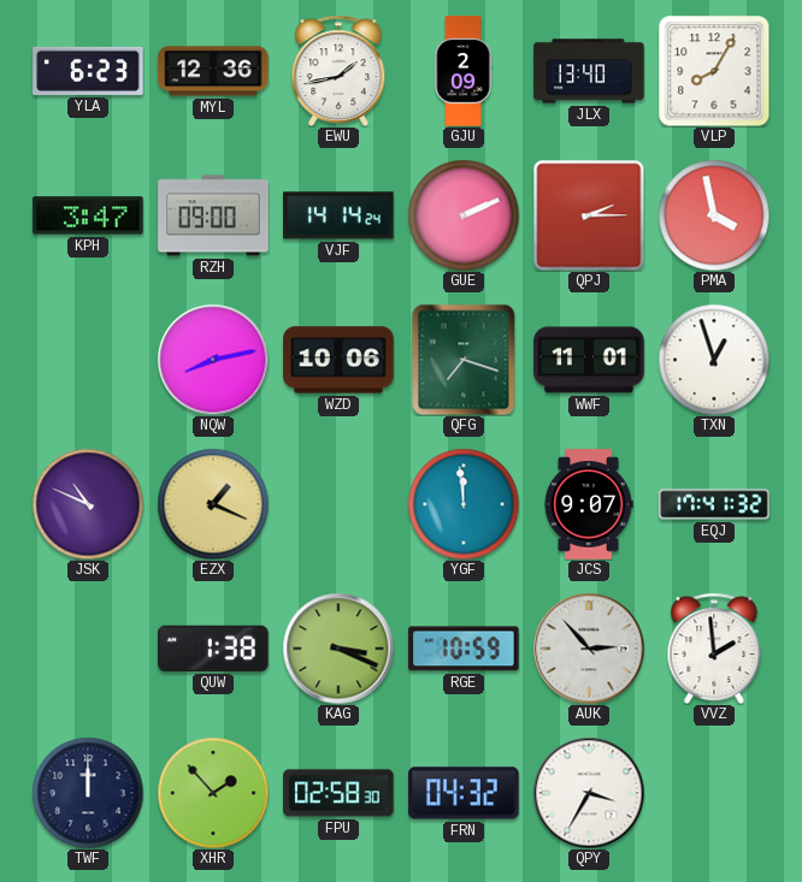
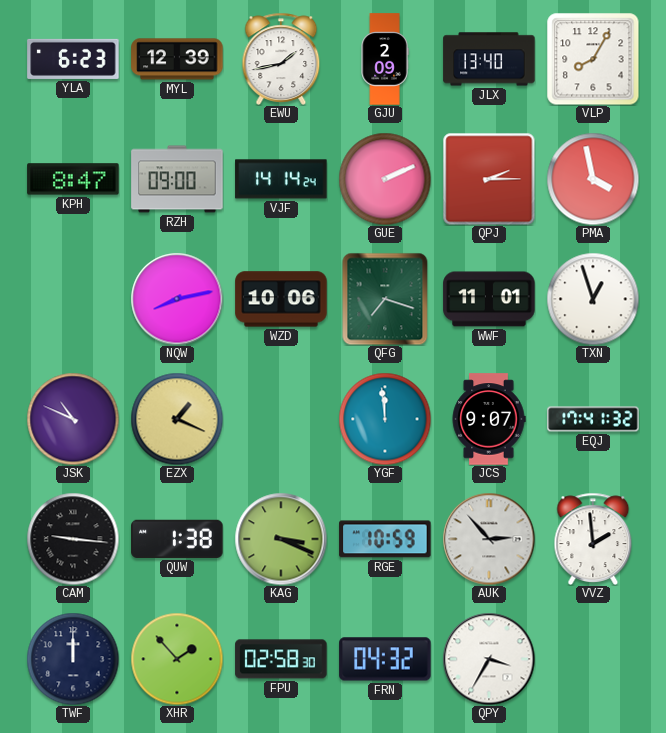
MYL: 12:36 -> 12:39
KPH: 3:47 -> 8:47
CAM: none -> 9:16
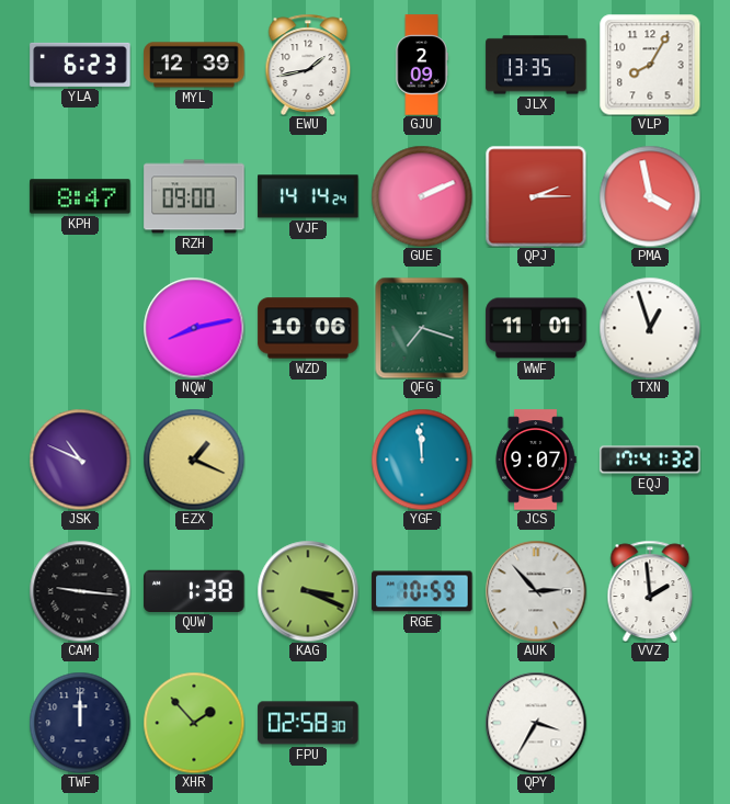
JLX: 13:40 -> 13:35
FRN: 04:32 -> none
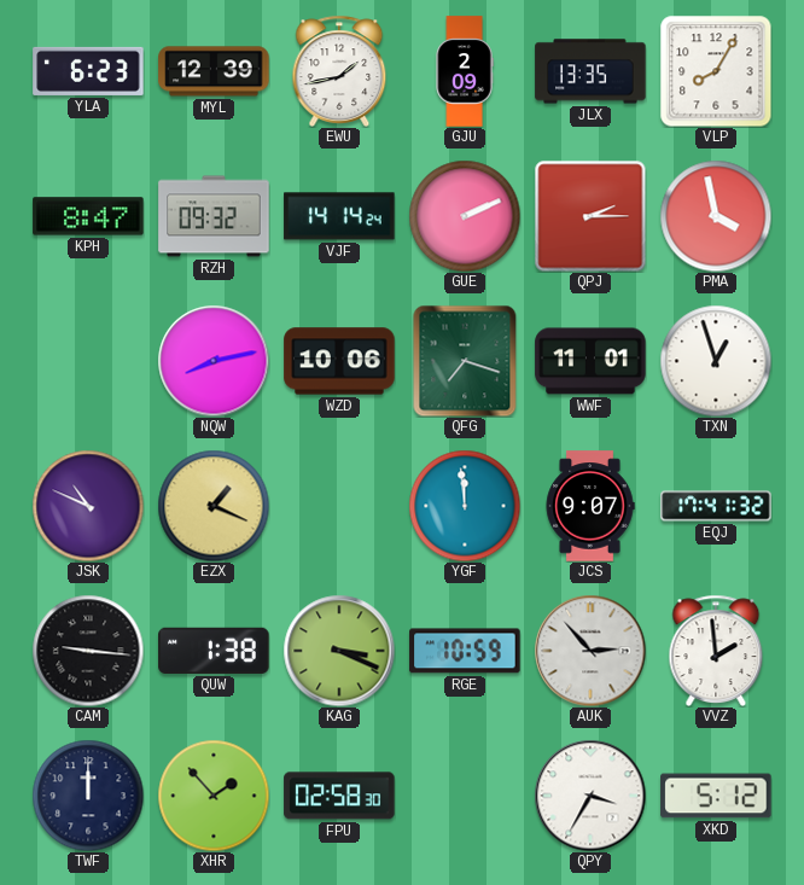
RZH: 09:00 -> 09:32
XKD: none -> 5:12
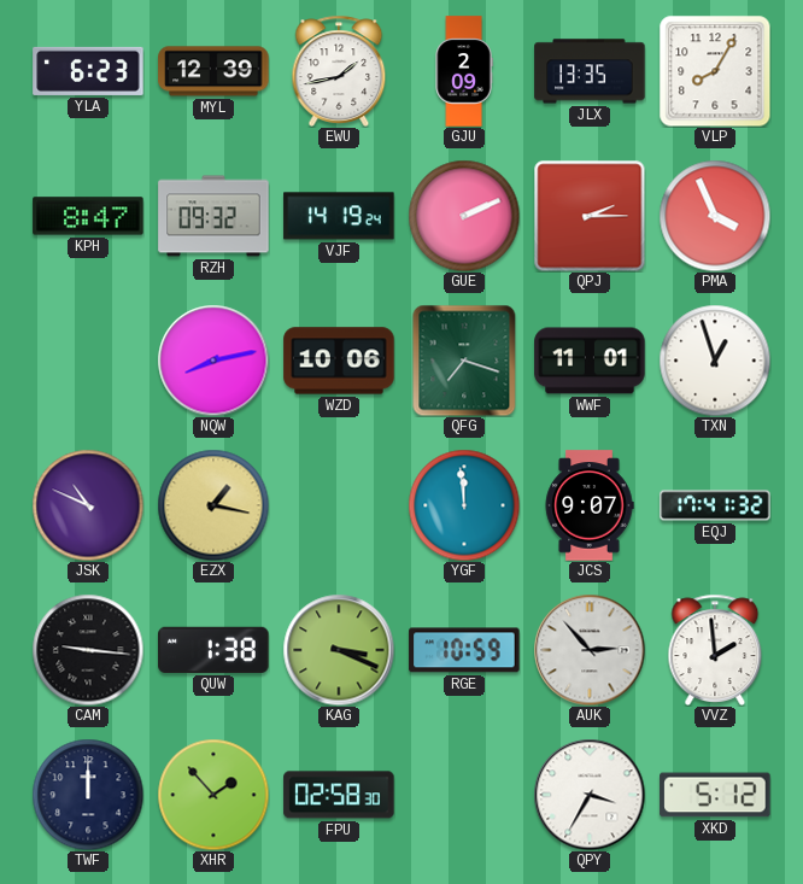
VJF: 14:14 -> 14:19
PMA: 3:58 -> 3:56
EZX: 1:19 -> 1:17
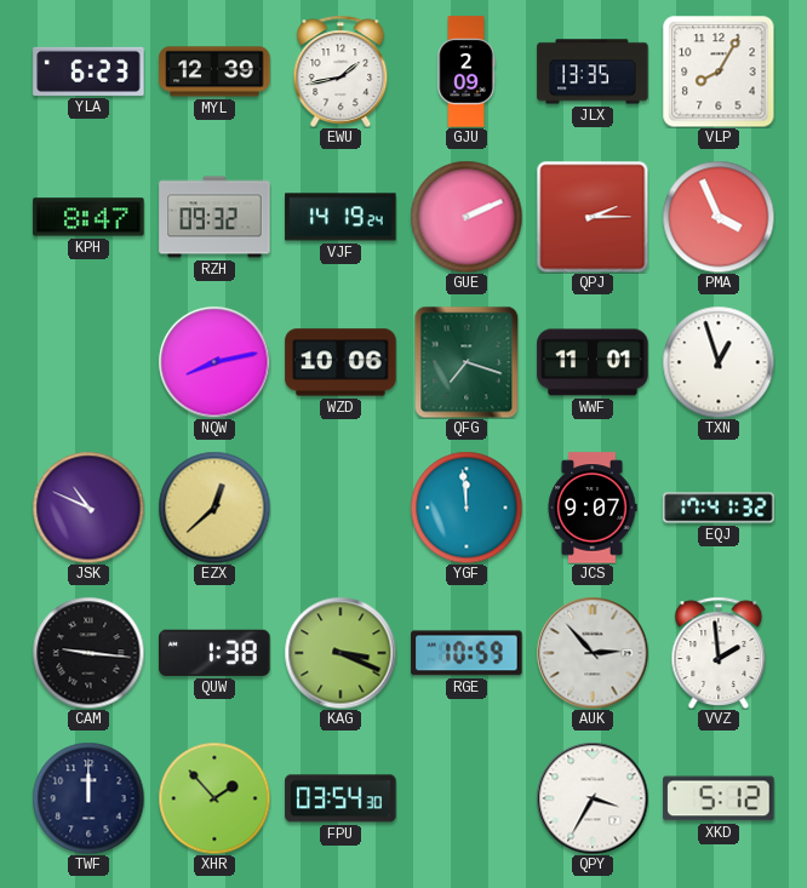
EZX: 1:17 -> 12:38
FPU: 02:58 -> 03:54
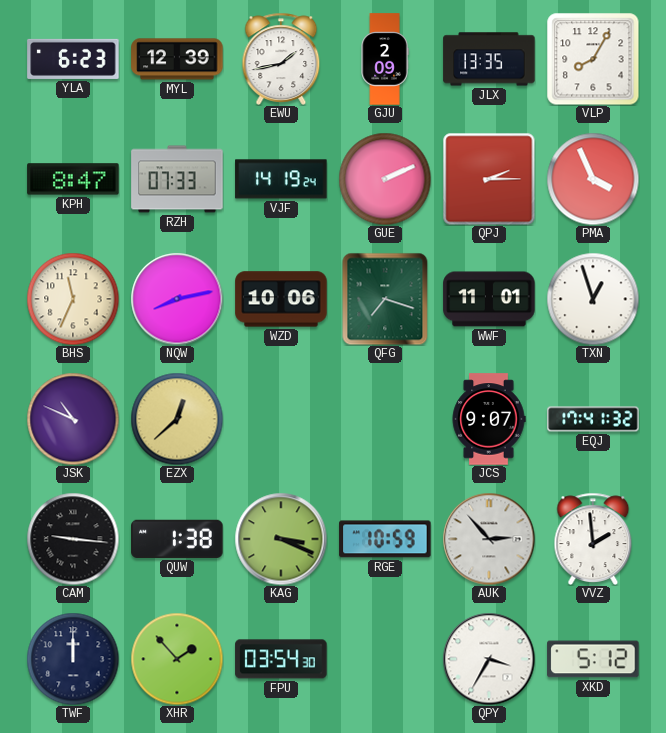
RZH: 09:32 -> 07:33
BHS: none -> 11:34
YGF: 11:59 -> none
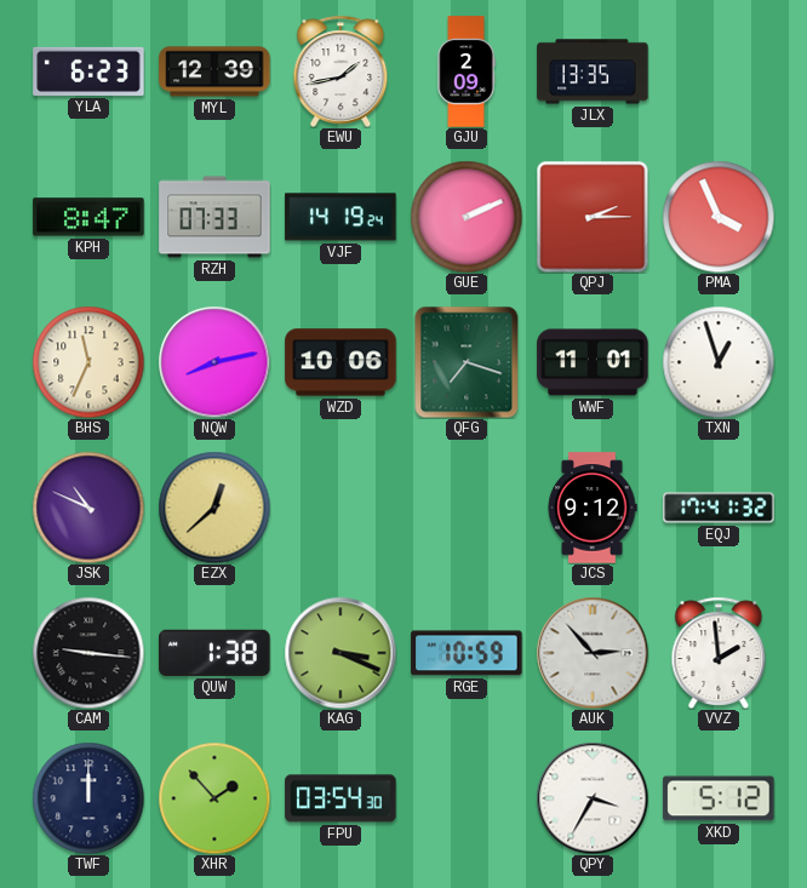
VLP: 8:05 -> none
JCS: 9:07 -> 9:12
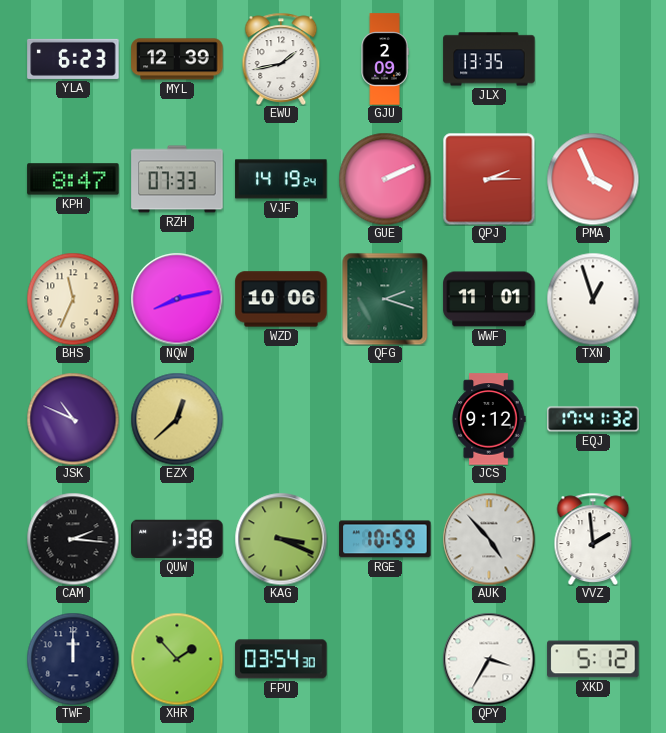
QFG: 7:18 -> 2:18
CAM: 9:16 -> 2:16
AUK: 2:53 -> 4:53
